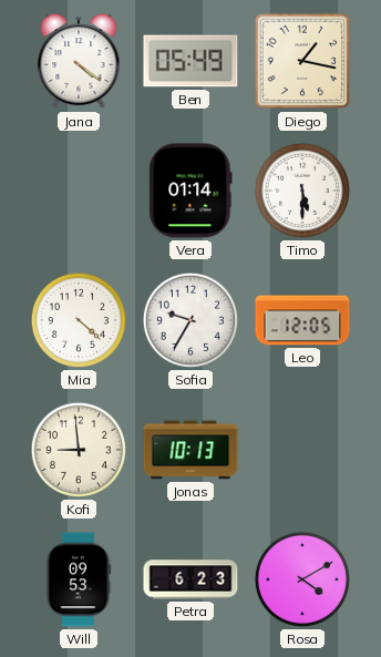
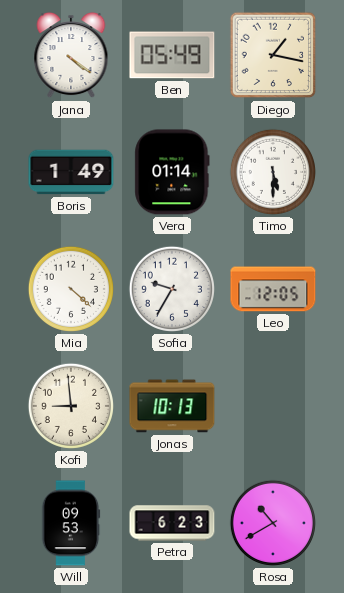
Boris: none -> 1:49
Rosa: 4:10 -> 10:40
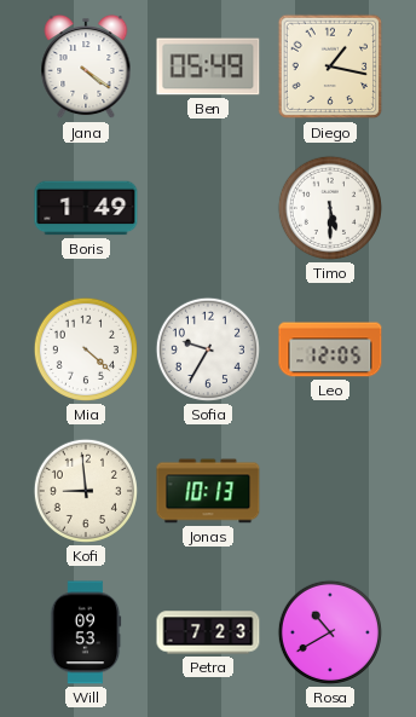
Vera: 01:14 -> none
Petra: 6:23 -> 7:23
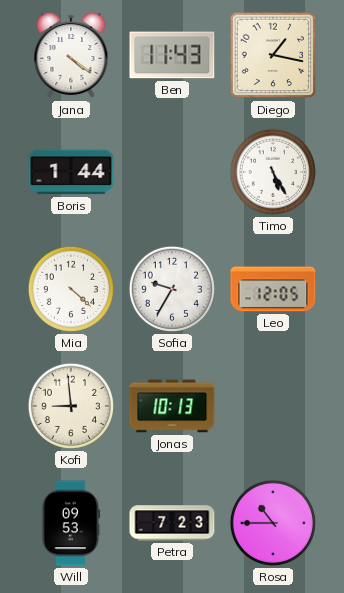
Ben: 05:49 -> 11:43
Boris: 1:49 -> 1:44
Timo: 5:30 -> 5:25
Rosa: 10:40 -> 10:45
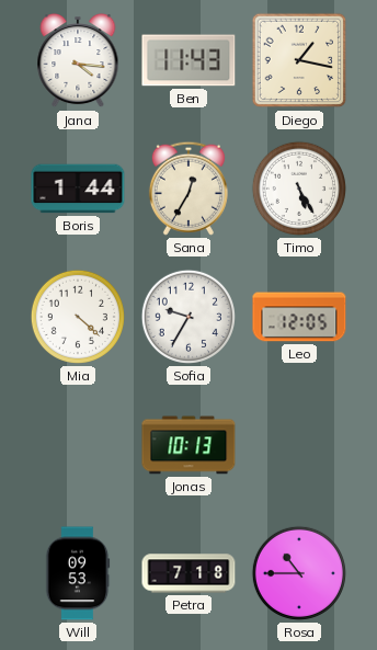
Jana: 4:21 -> 4:16
Sana: none -> 12:35
Kofi: 8:59 -> none
Petra: 7:23 -> 7:18
